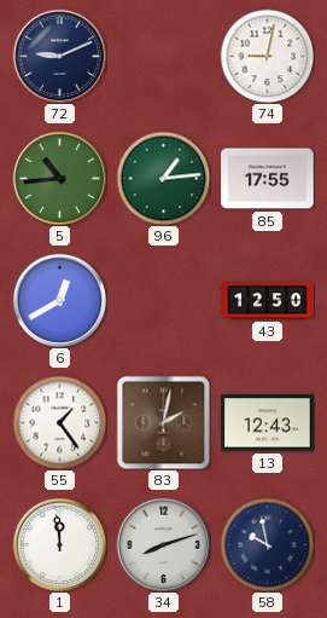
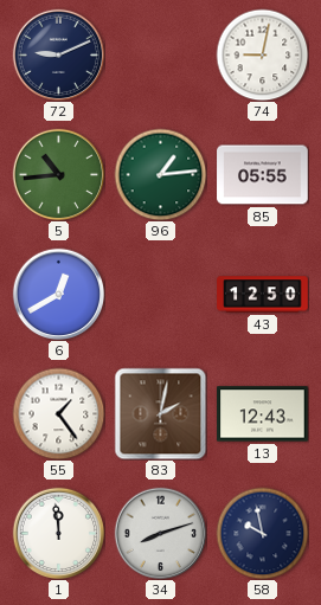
85: 17:55 -> 05:55
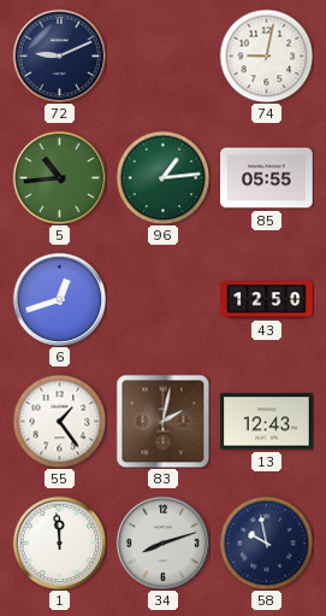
6: 12:40 -> 12:42
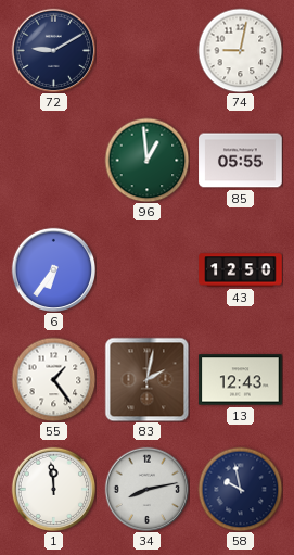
72: 9:11 -> 9:10
5: 10:44 -> none
96: 1:14 -> 12:59
6: 12:42 -> 6:36
34: 8:12 -> 8:13
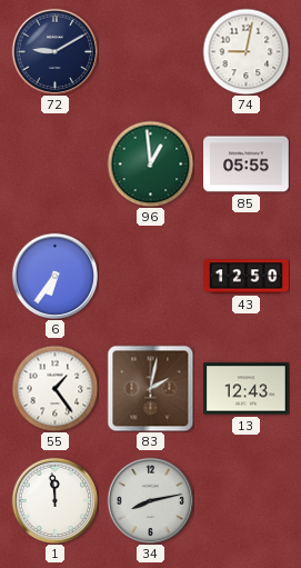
58: 9:58 -> none
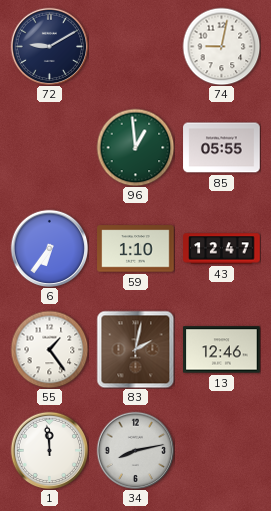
59: none -> 1:10
43: 12:50 -> 12:47
13: 12:43 -> 12:46
